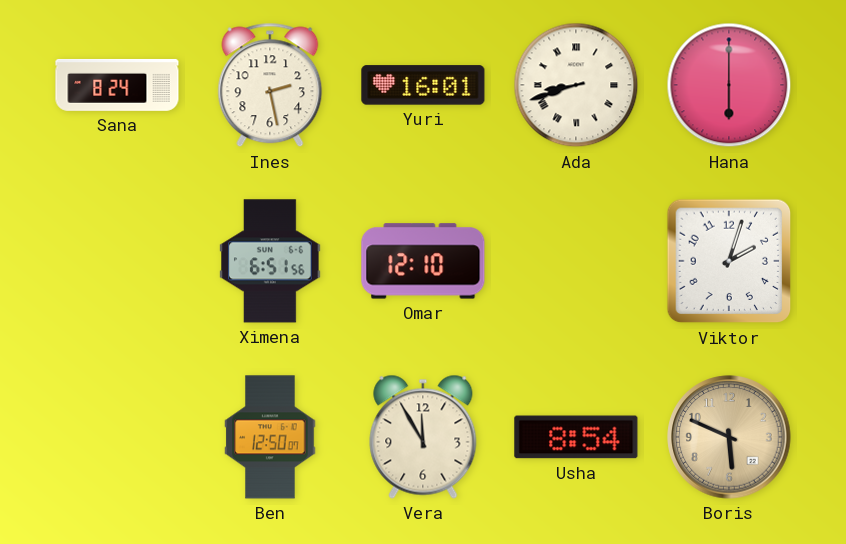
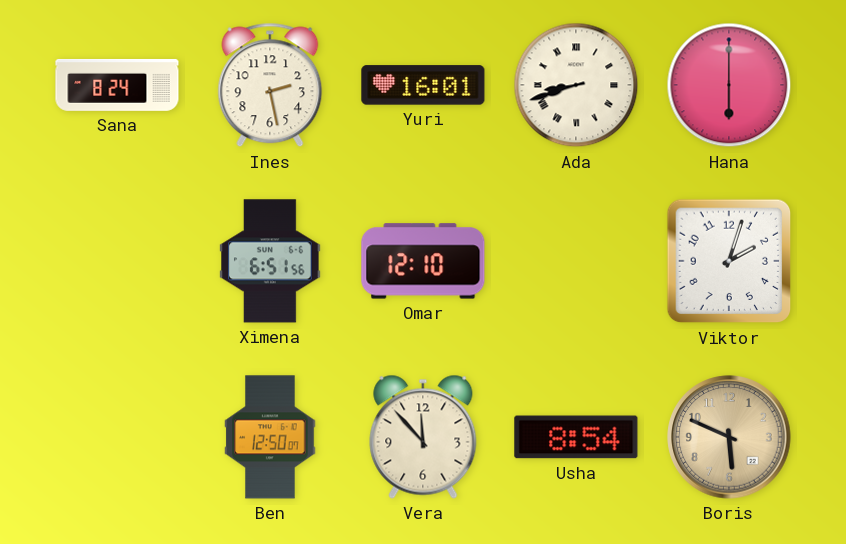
Vera: 11:55 -> 11:53
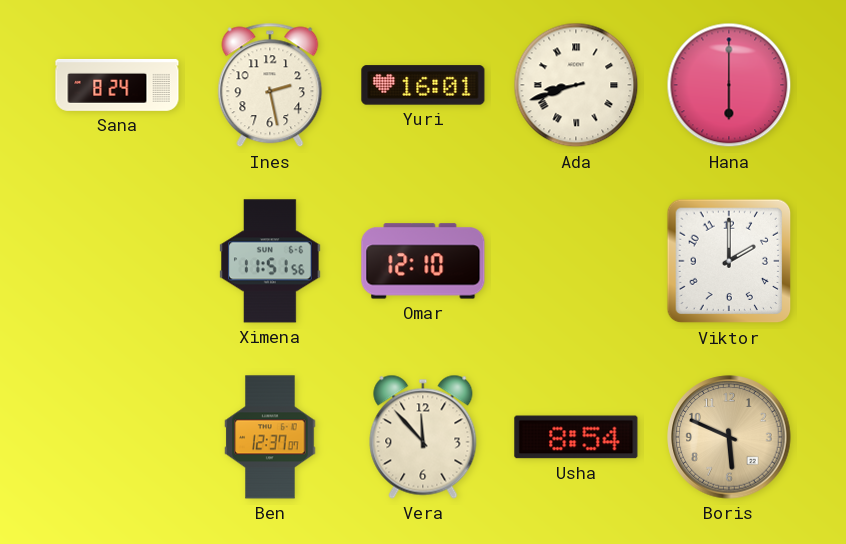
Ximena: 6:51 -> 11:51
Viktor: 2:03 -> 2:00
Ben: 12:50 -> 12:37
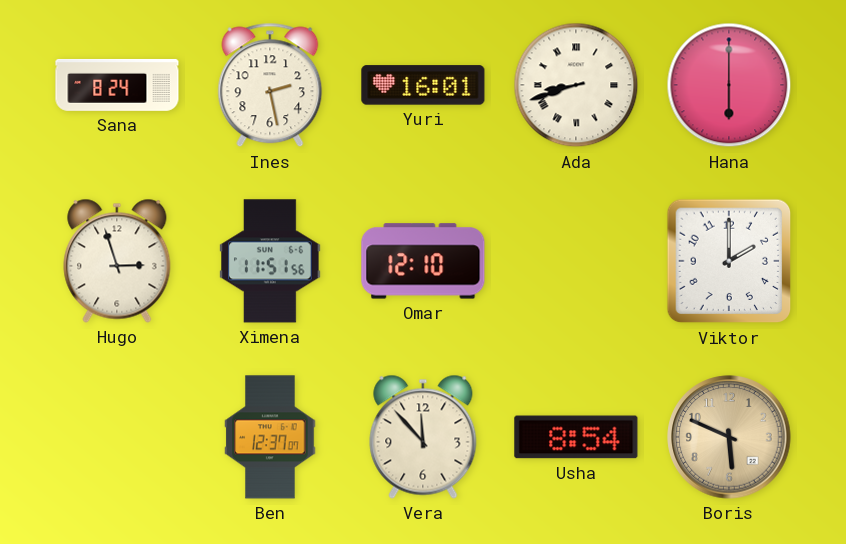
Hugo: none -> 2:57
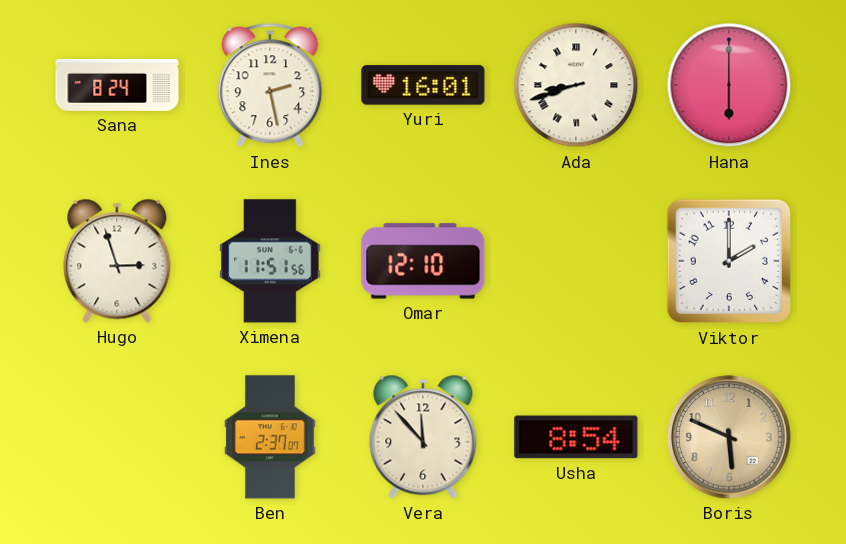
Ben: 12:37 -> 2:37
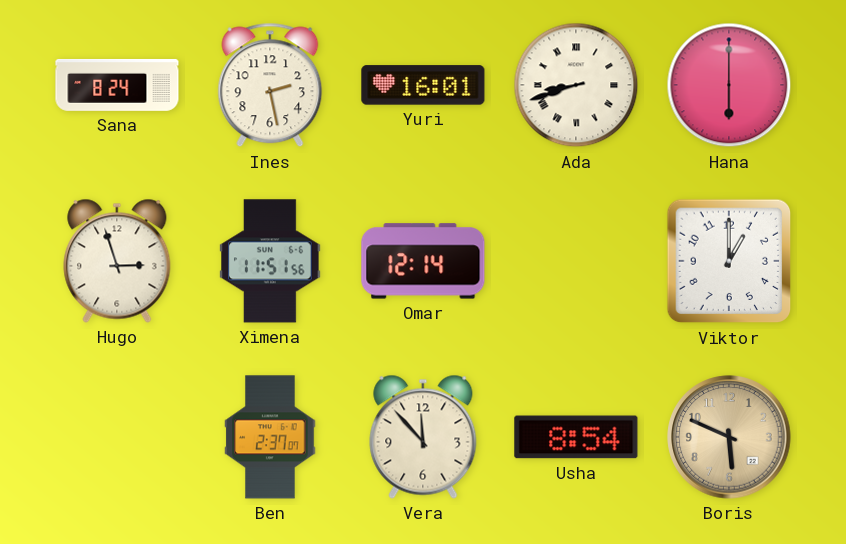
Omar: 12:10 -> 12:14
Viktor: 2:00 -> 1:00
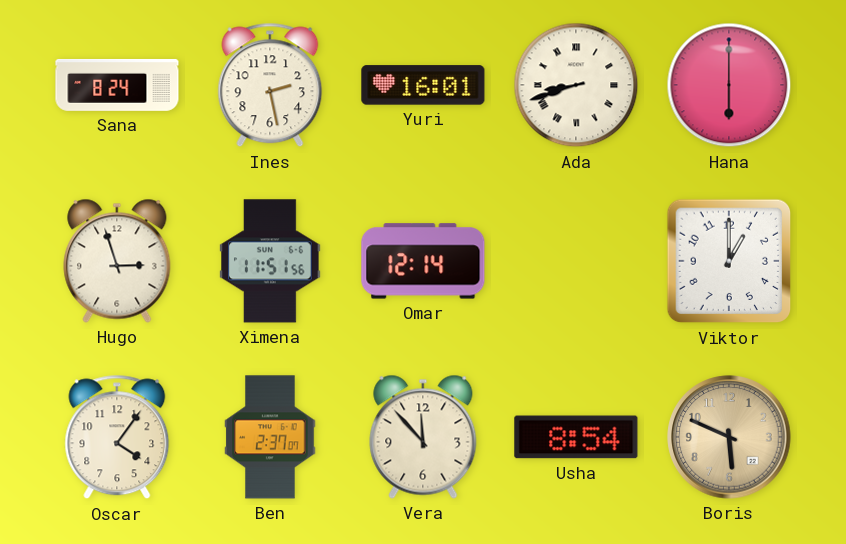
Oscar: none -> 4:06
